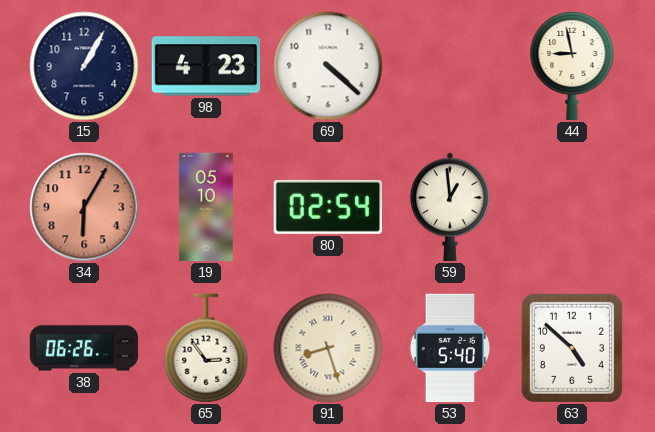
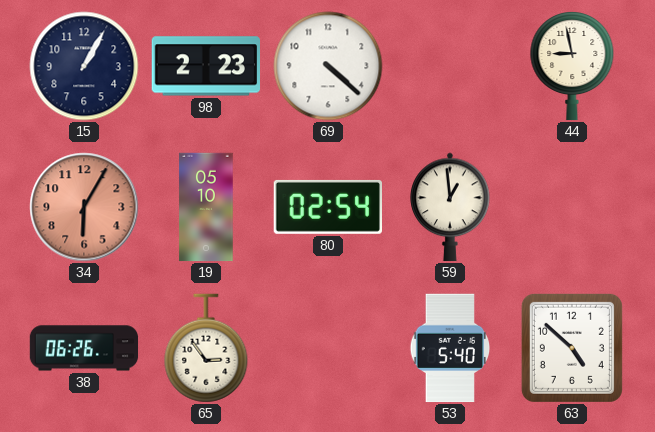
98: 4:23 -> 2:23
91: 8:27 -> none
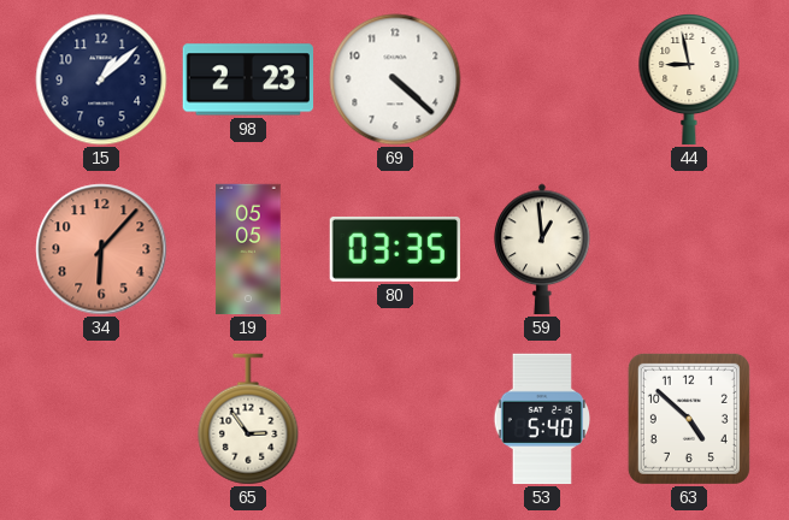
15: 1:05 -> 1:08
34: 6:05 -> 6:07
19: 05:10 -> 05:05
80: 02:54 -> 03:35
38: 06:26 -> none
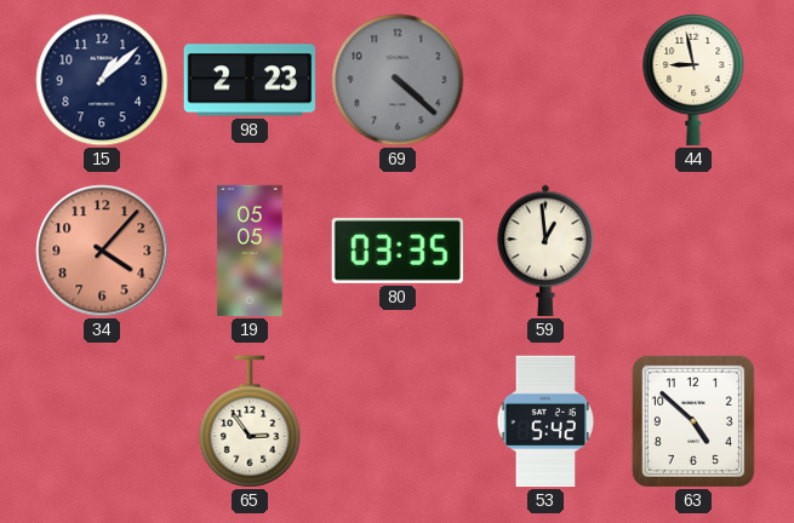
69 dial: white -> grey
34: 6:07 -> 4:07
53: 5:40 -> 5:42
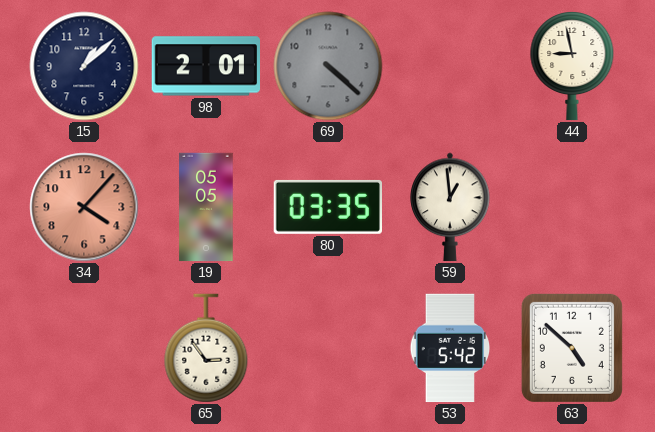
98: 2:23 -> 2:01
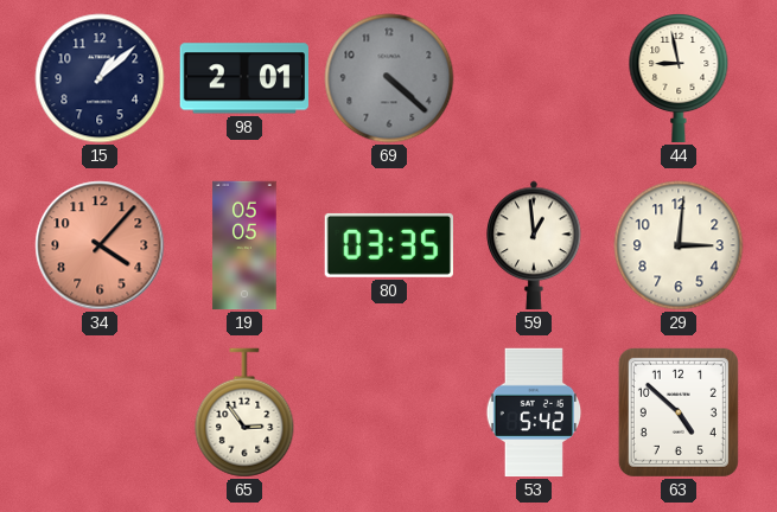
29: none -> 3:01
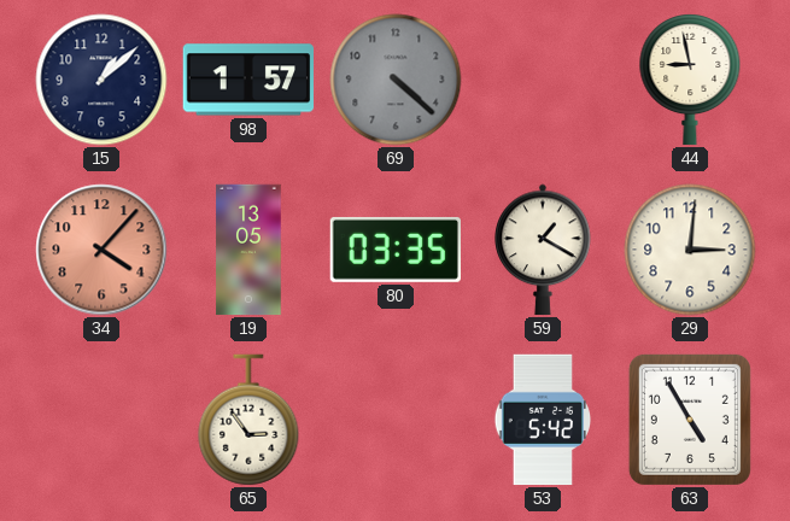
98: 2:01 -> 1:57
19: 05:05 -> 13:05
59: 12:59 -> 1:20
63: 4:52 -> 4:55
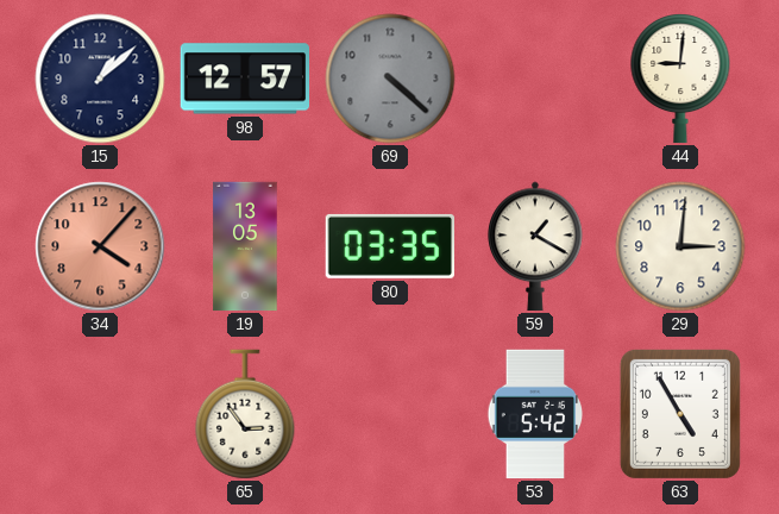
98: 1:57 -> 12:57
44: 8:58 -> 9:01
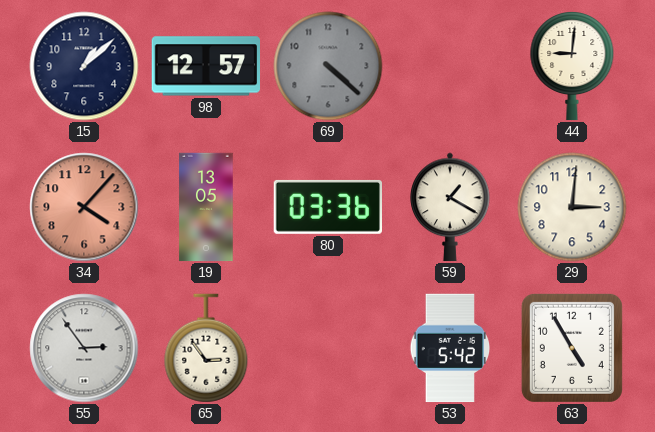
80: 03:35 -> 03:36
55: none -> 2:54
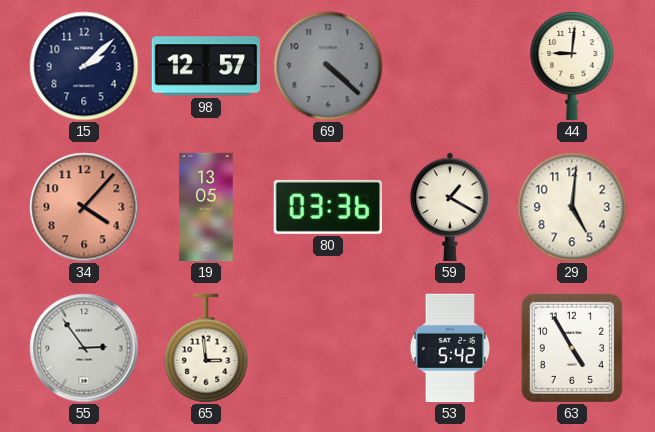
15: 1:08 -> 2:08
29: 3:01 -> 5:01
65: 2:54 -> 2:59
